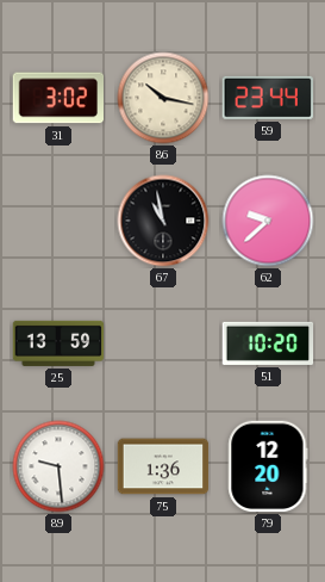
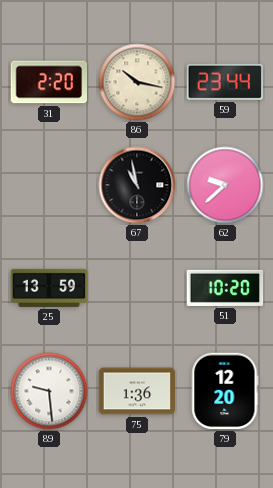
31: 3:02 -> 2:20
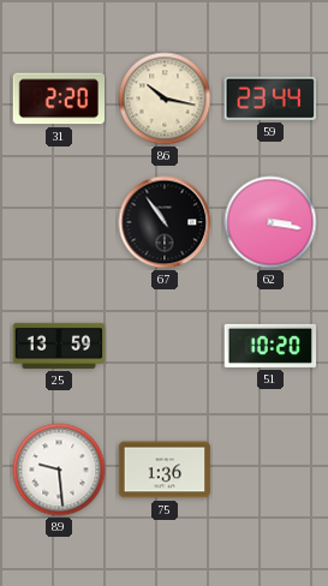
67: 10:58 -> 10:54
62: 9:38 -> 3:17
79: 12:20 -> none
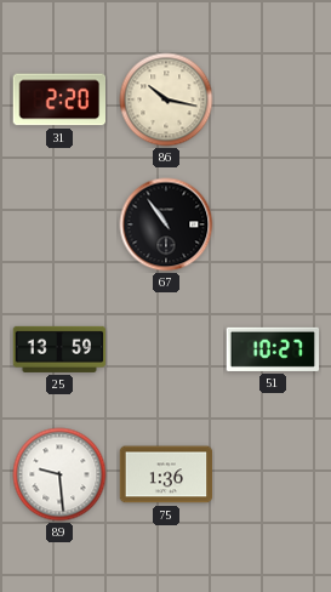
59: 23:44 -> none
62: 3:17 -> none
51: 10:20 -> 10:27
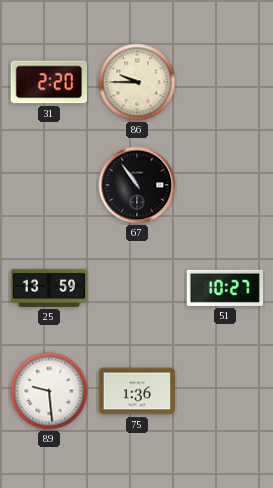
86: 10:17 -> 9:45
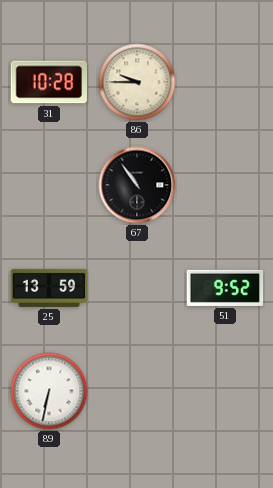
31: 2:20 -> 10:28
51: 10:27 -> 9:52
89: 9:29 -> 6:32
75: 1:36 -> none
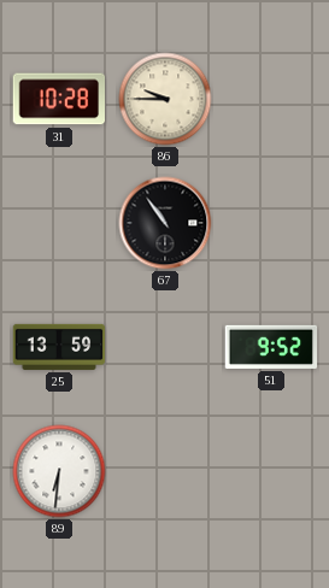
89: 6:32 -> 6:31
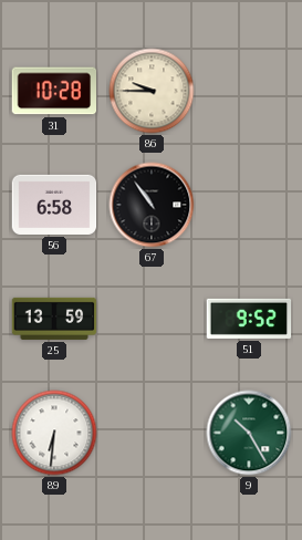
56: none -> 6:58
9: none -> 10:25
